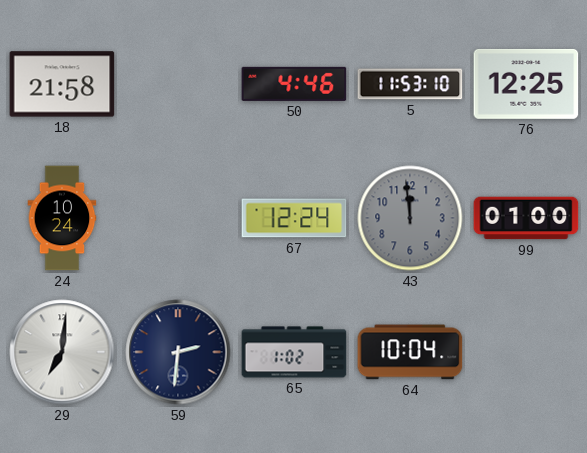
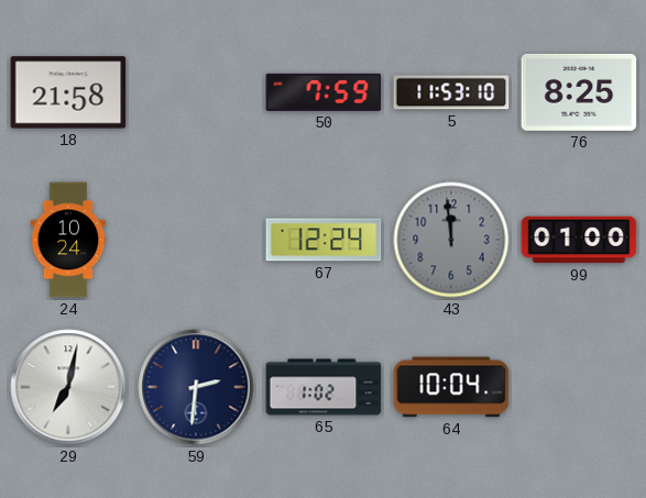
50: 4:46 -> 7:59
76: 12:25 -> 8:25
29: 7:01 -> 7:02
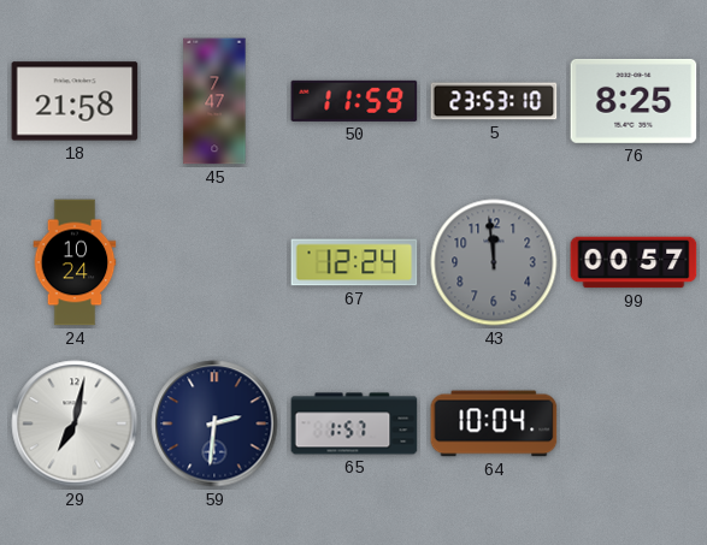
45: none -> 7:47
50: 7:59 -> 11:59
5: 11:53 -> 23:53
99: 01:00 -> 00:57
65: 1:02 -> 1:57
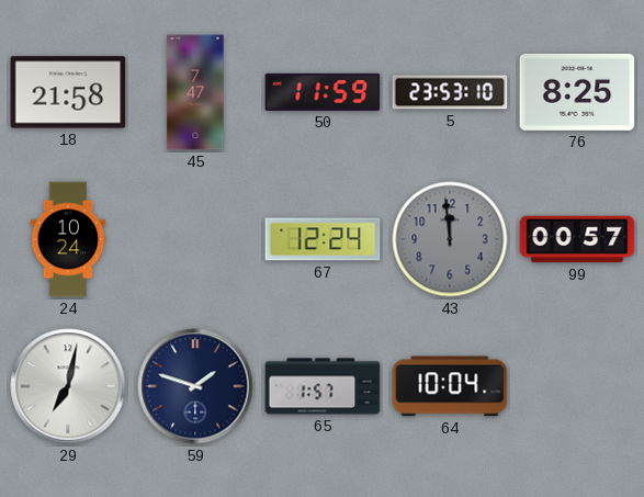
59: 2:31 -> 1:48
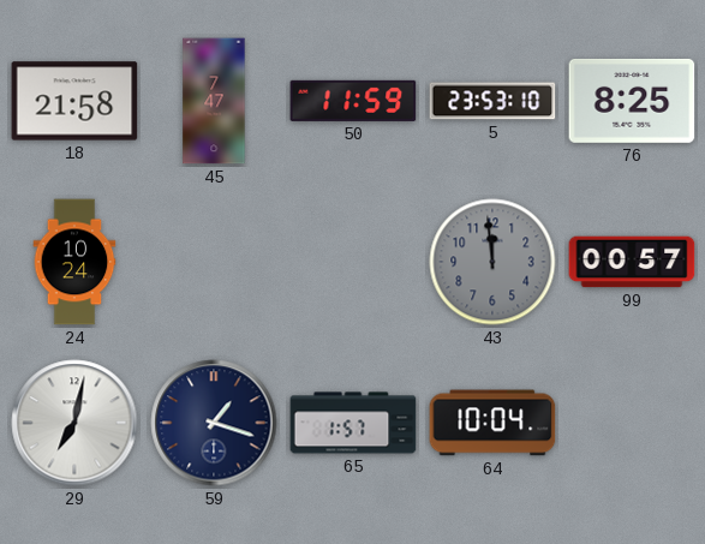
67: 12:24 -> none
59: 1:48 -> 1:18
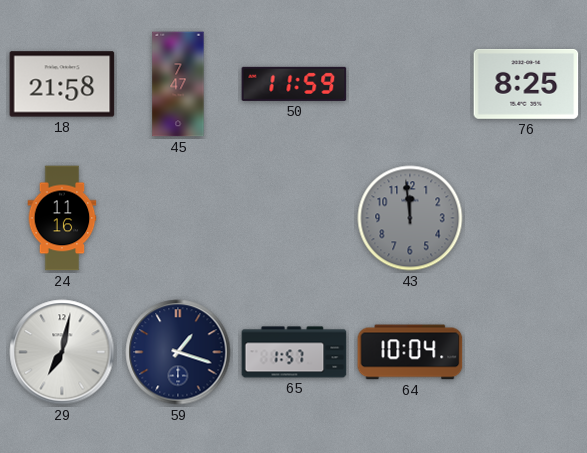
5: 23:53 -> none
24: 10:24 -> 11:16
99: 00:57 -> none
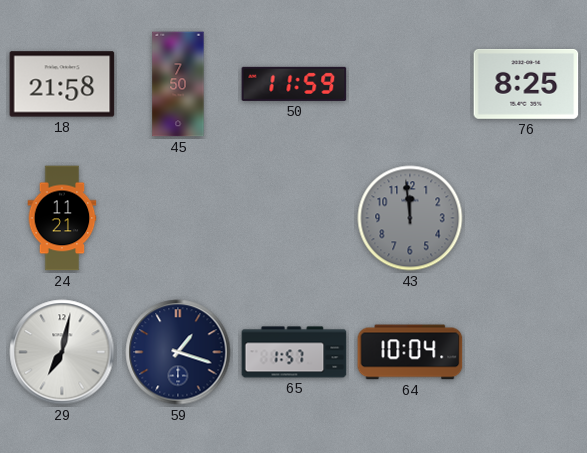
45: 7:47 -> 7:50
24: 11:16 -> 11:21
